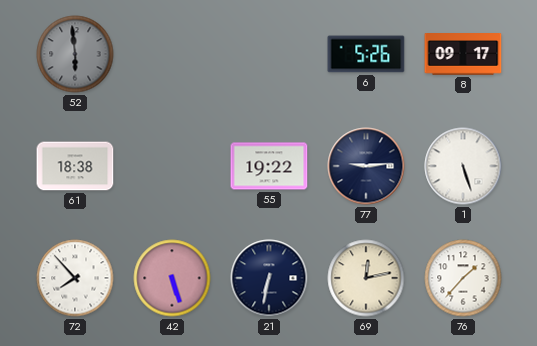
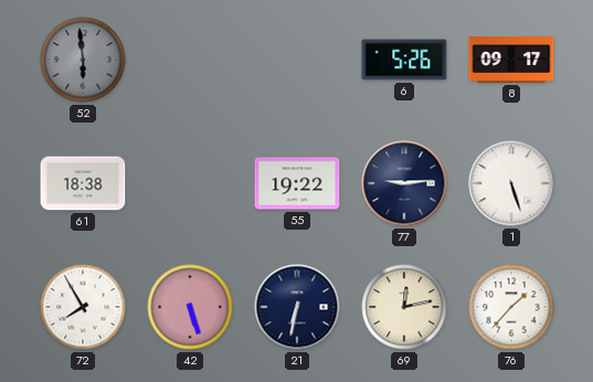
72: 7:53 -> 7:55
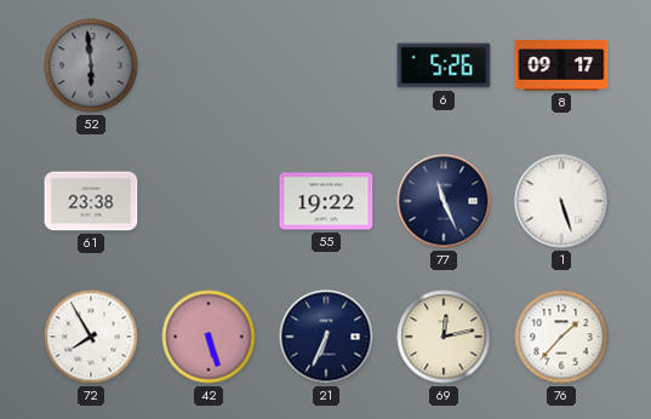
61: 18:38 -> 23:38
77: 9:14 -> 11:26
21: 6:32 -> 6:34
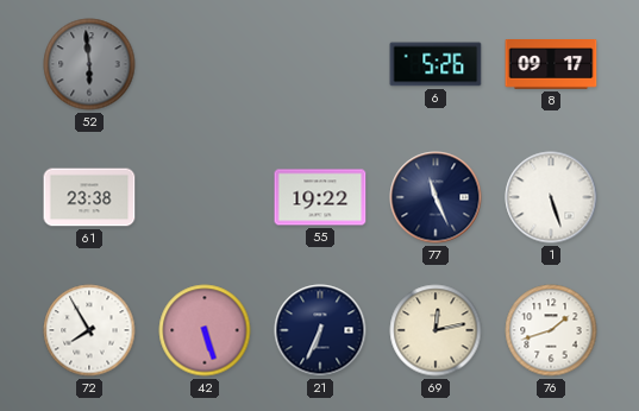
76: 1:37 -> 1:42
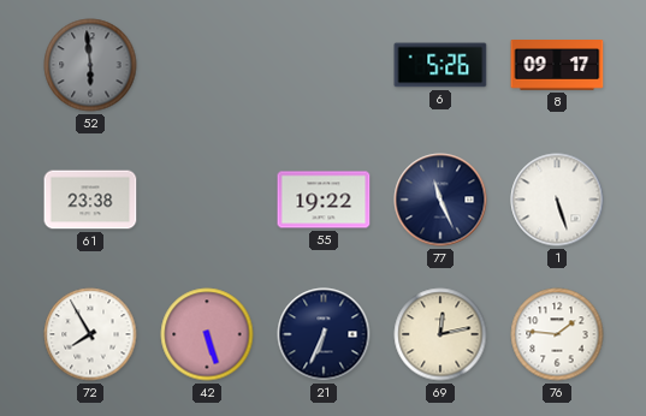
76: 1:42 -> 1:46
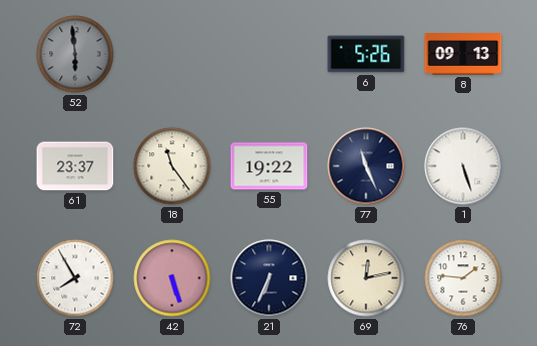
8: 09:17 -> 09:13
61: 23:38 -> 23:37
18: none -> 11:24
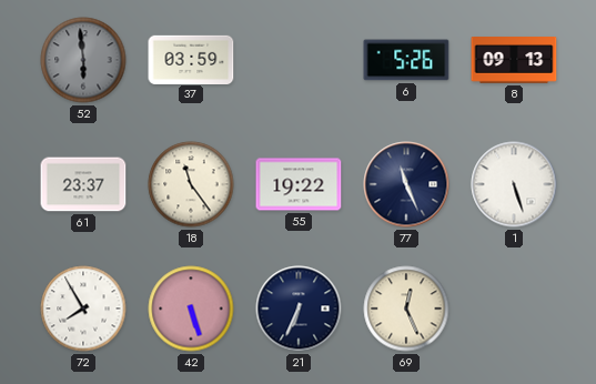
37: none -> 03:59
69: 12:13 -> 12:26
76: 1:46 -> none
